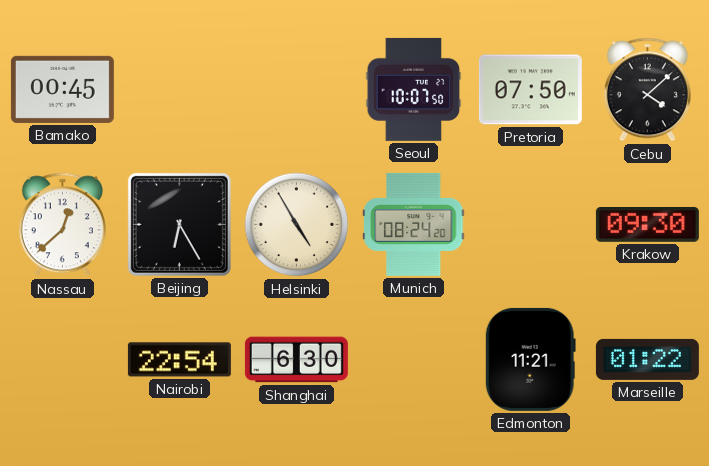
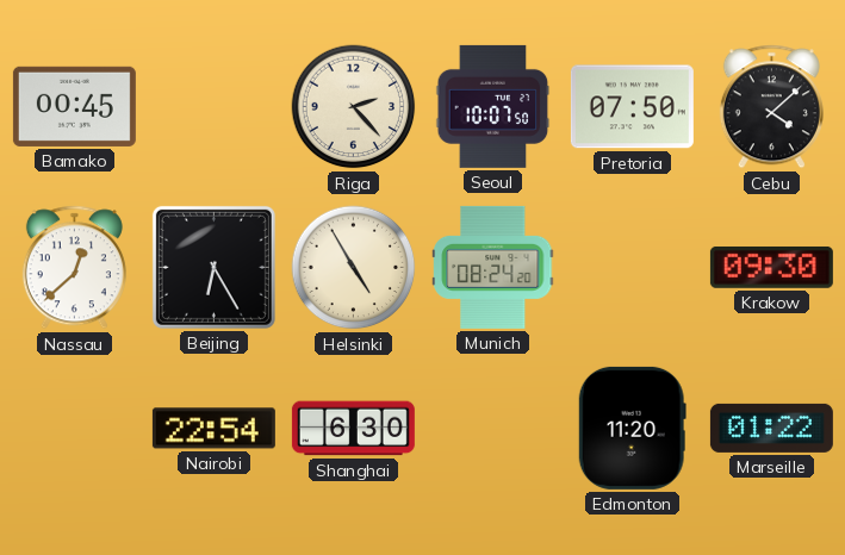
Riga: none -> 2:23
Edmonton: 11:21 -> 11:20
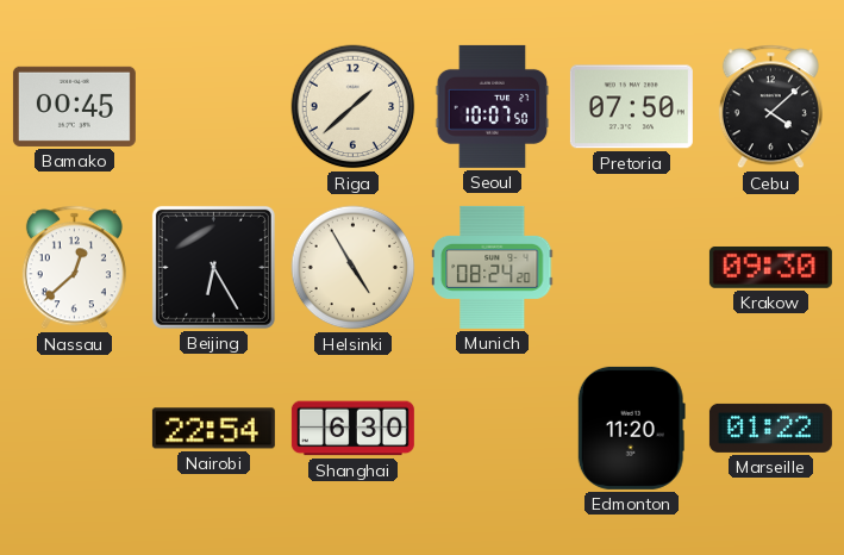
Riga: 2:23 -> 1:38
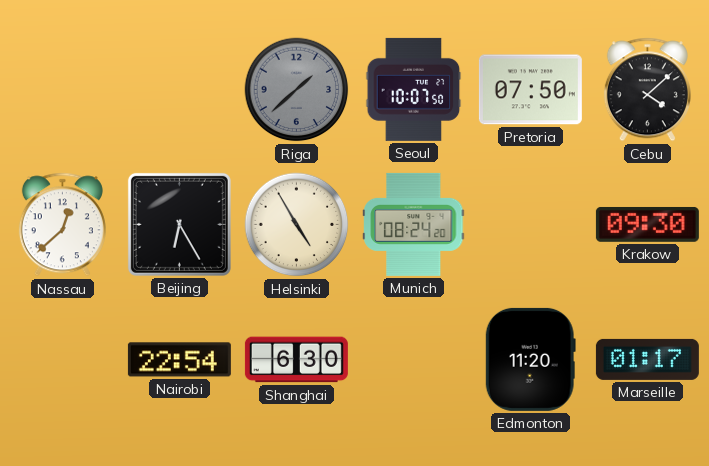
Bamako: 00:45 -> none
Riga dial: cream -> grey
Marseille: 01:22 -> 01:17
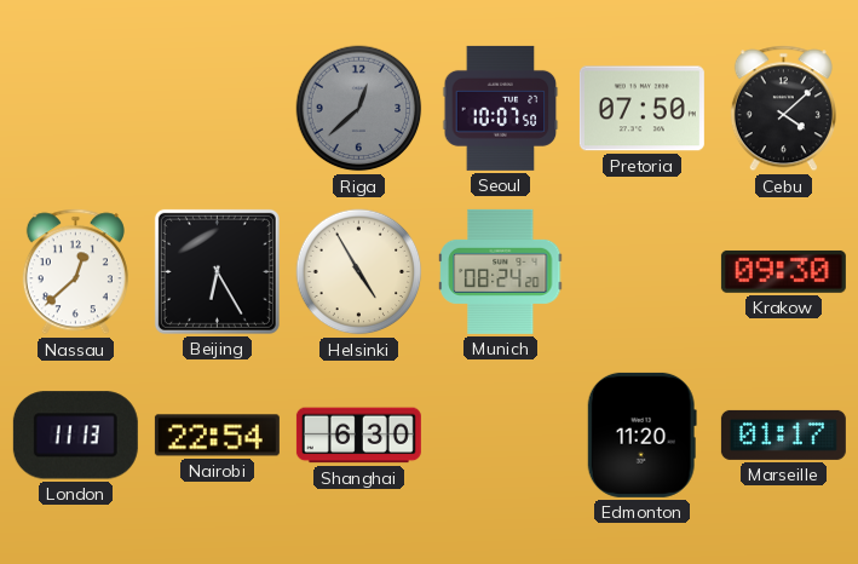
Riga: 1:38 -> 12:38
London: none -> 11:13
